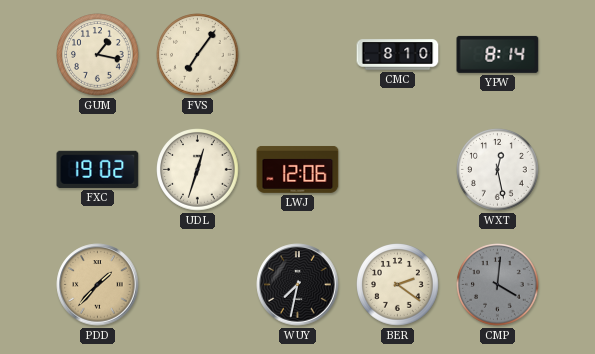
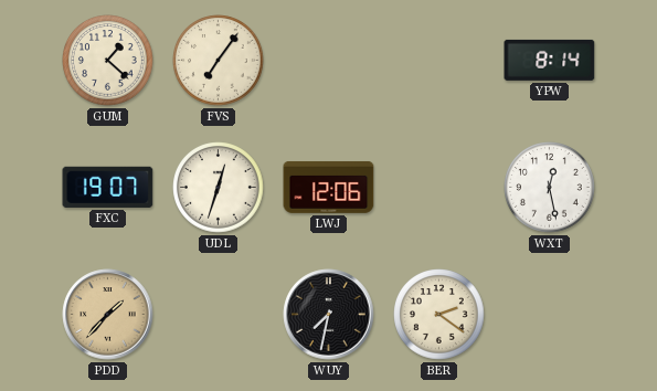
GUM: 1:17 -> 1:22
CMC: 8:10 -> none
FXC: 19:02 -> 19:07
CMP: 4:01 -> none
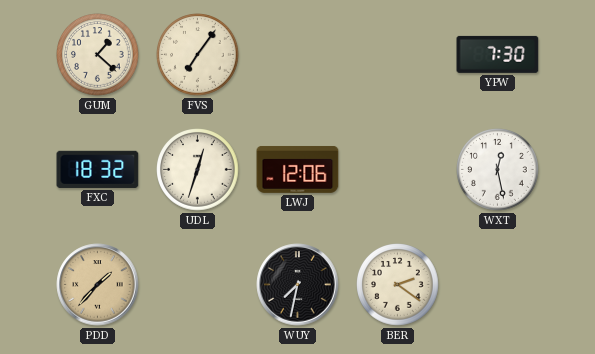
YPW: 8:14 -> 7:30
FXC: 19:07 -> 18:32
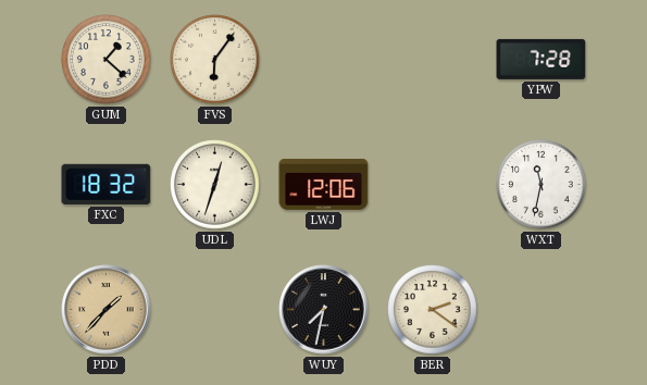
FVS: 7:06 -> 6:06
YPW: 7:30 -> 7:28
WXT: 12:28 -> 11:32
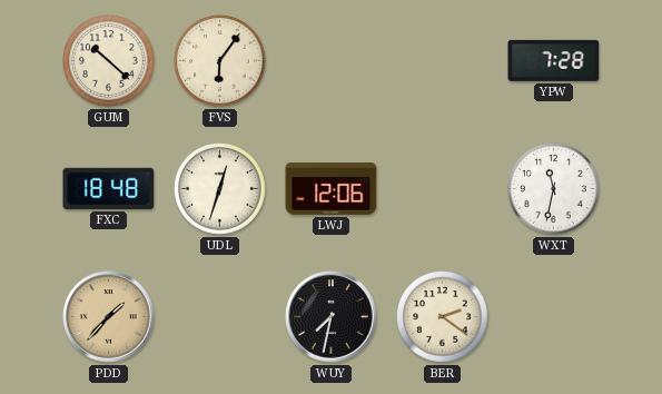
GUM: 1:22 -> 10:22
FXC: 18:32 -> 18:48
